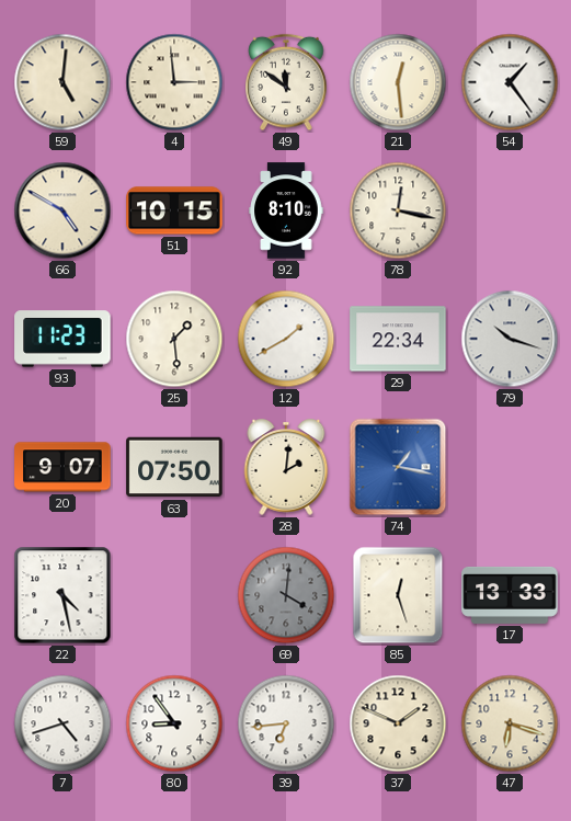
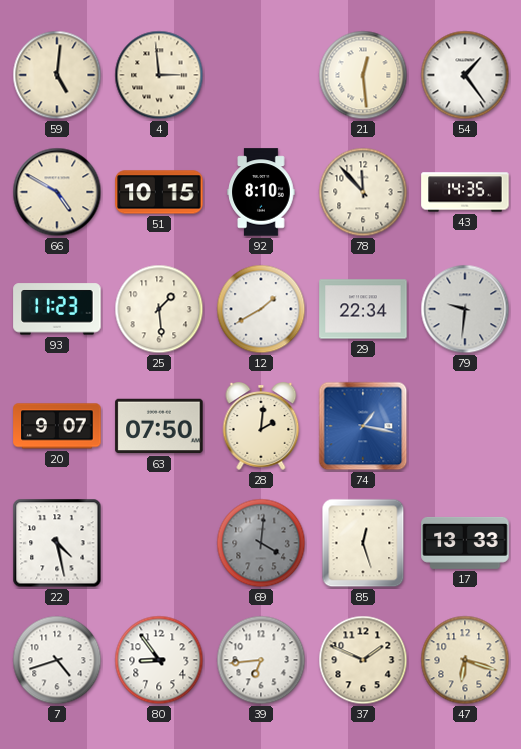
49: 11:51 -> none
78: 12:17 -> 11:53
43: none -> 14:35
79: 10:18 -> 9:31
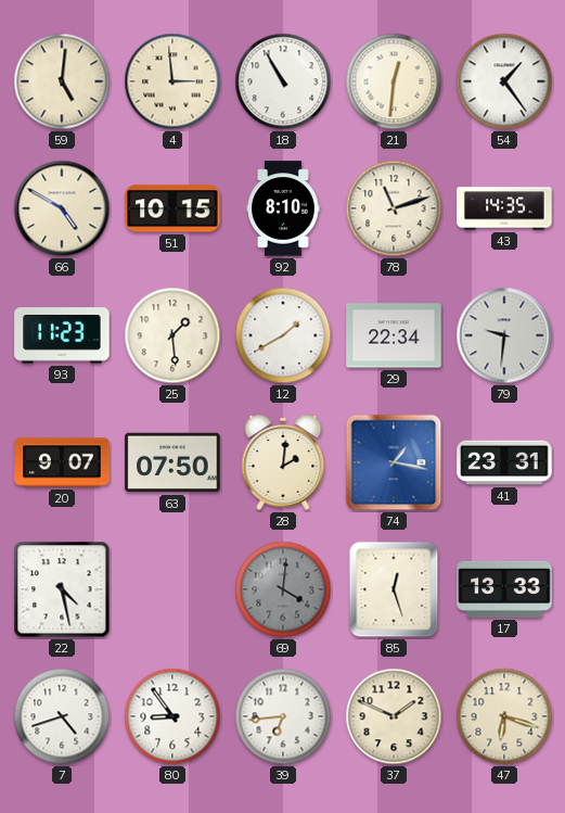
18: none -> 10:55
21: 12:29 -> 12:31
78: 11:53 -> 11:12
41: none -> 23:31
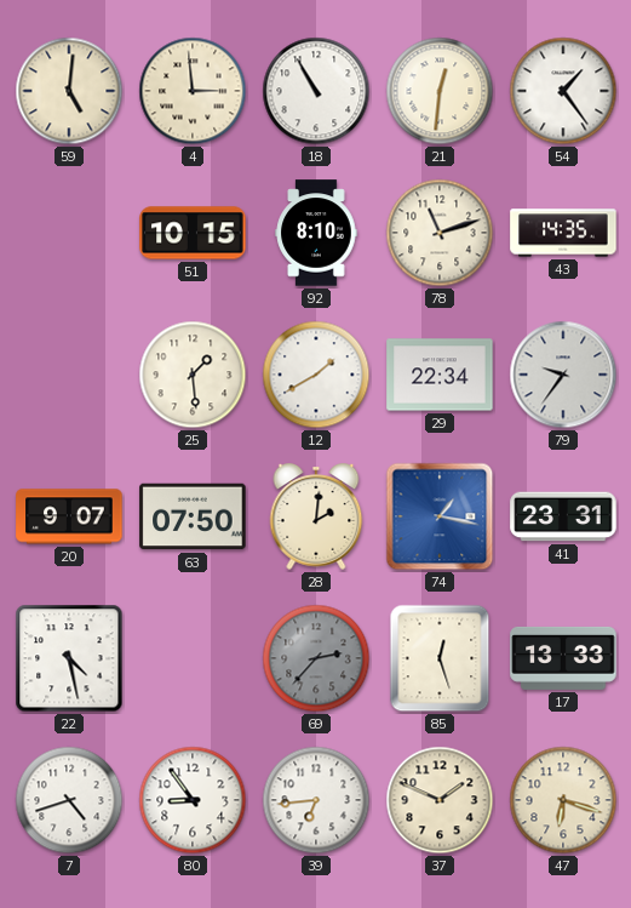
66: 4:50 -> none
93: 11:23 -> none
79: 9:31 -> 9:36
69: 4:01 -> 2:37
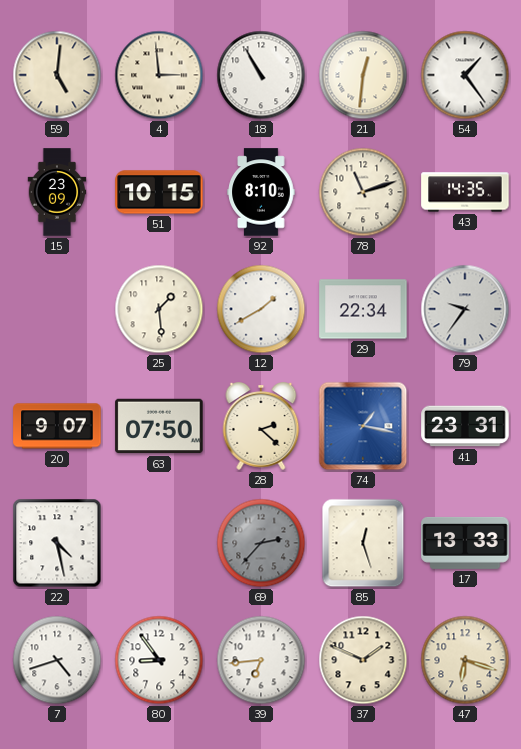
15: none -> 23:09
28: 2:01 -> 2:22
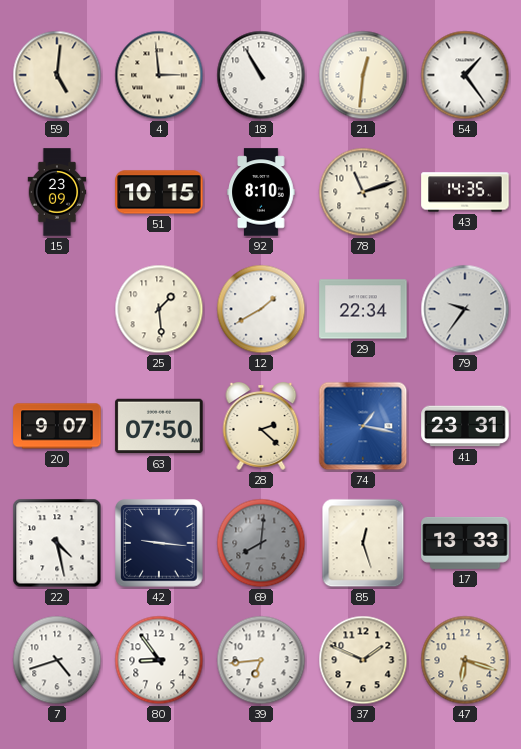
42: none -> 9:16
69: 2:37 -> 8:01
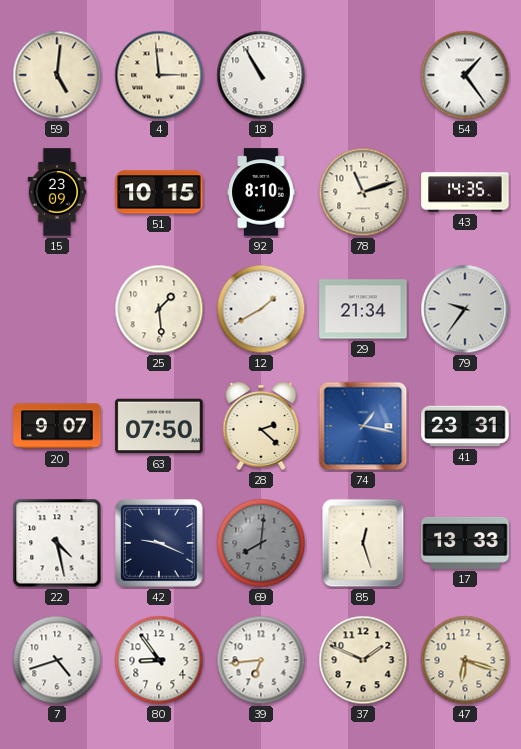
21: 12:31 -> none
29: 22:34 -> 21:34
42: 9:16 -> 9:19
